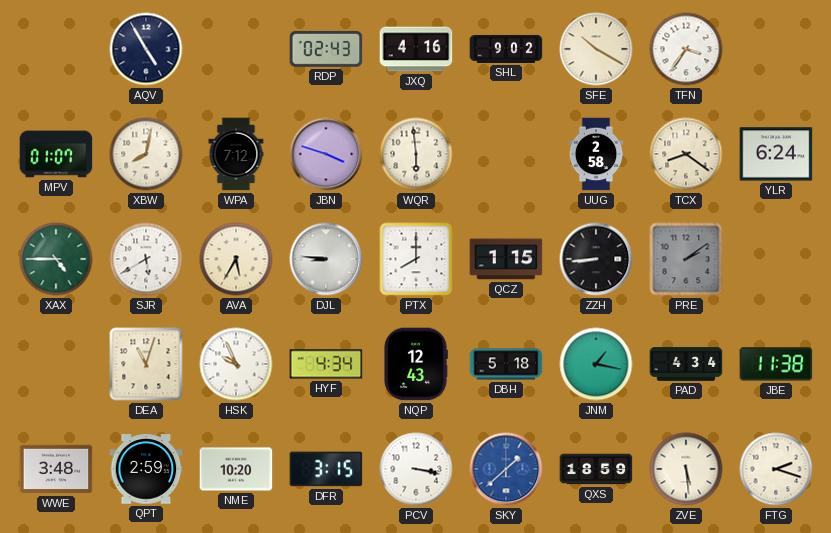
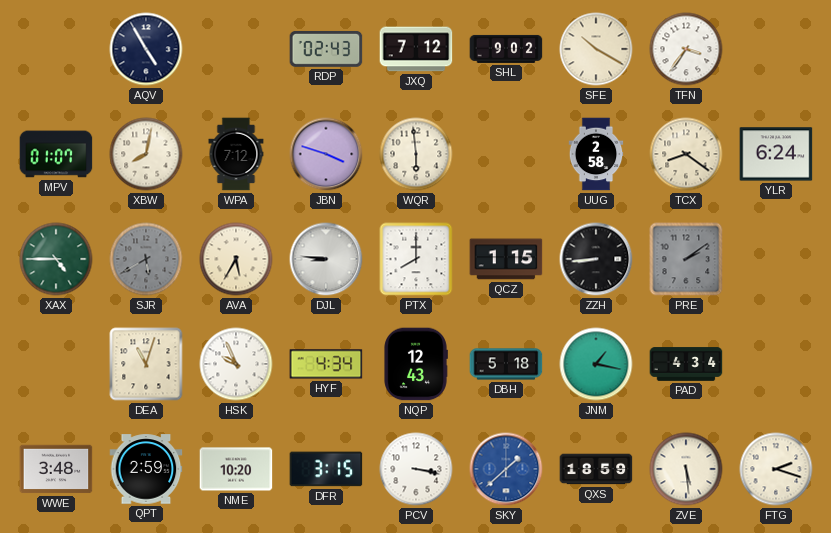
JXQ: 4:16 -> 7:12
SJR dial: white -> grey
JBE: 11:38 -> none
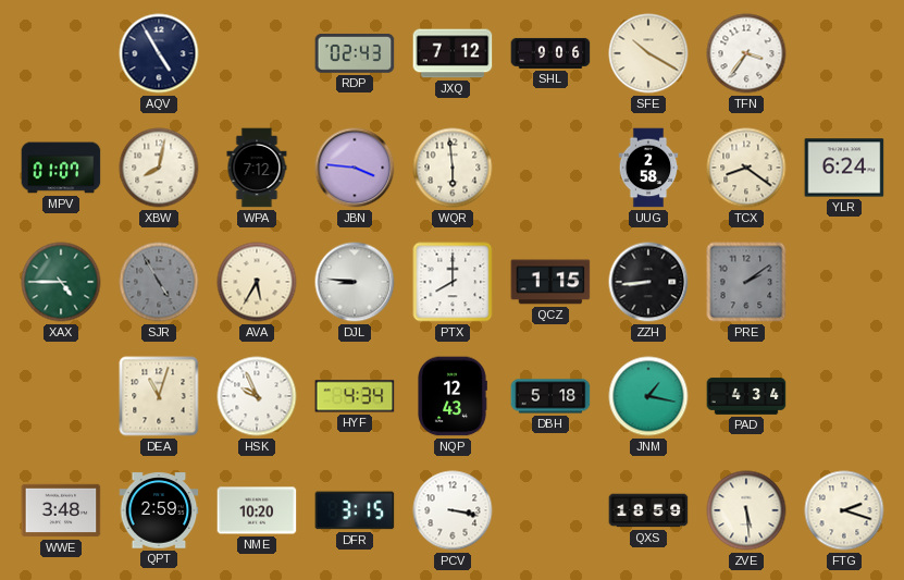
SHL: 9:02 -> 9:06
JBN: 3:48 -> 3:46
SJR: 5:40 -> 4:55
SKY: 1:38 -> none
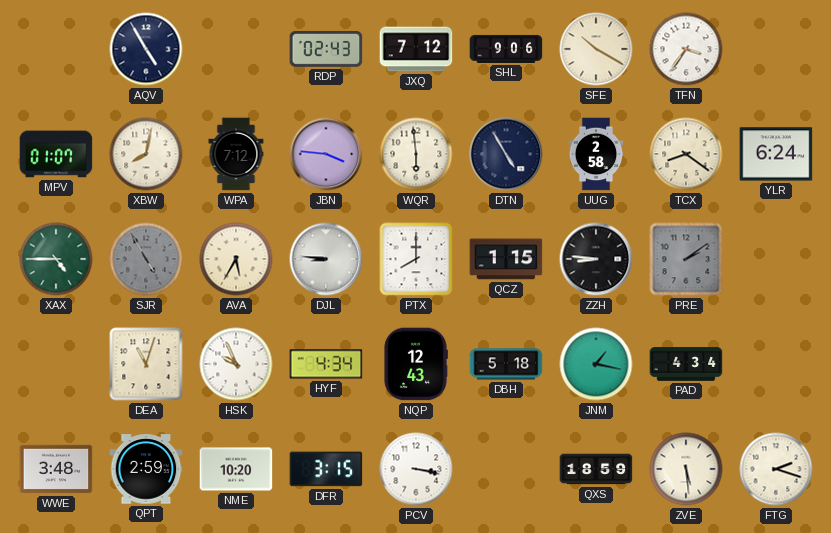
DTN: none -> 4:55
ZZH: 8:44 -> 8:46
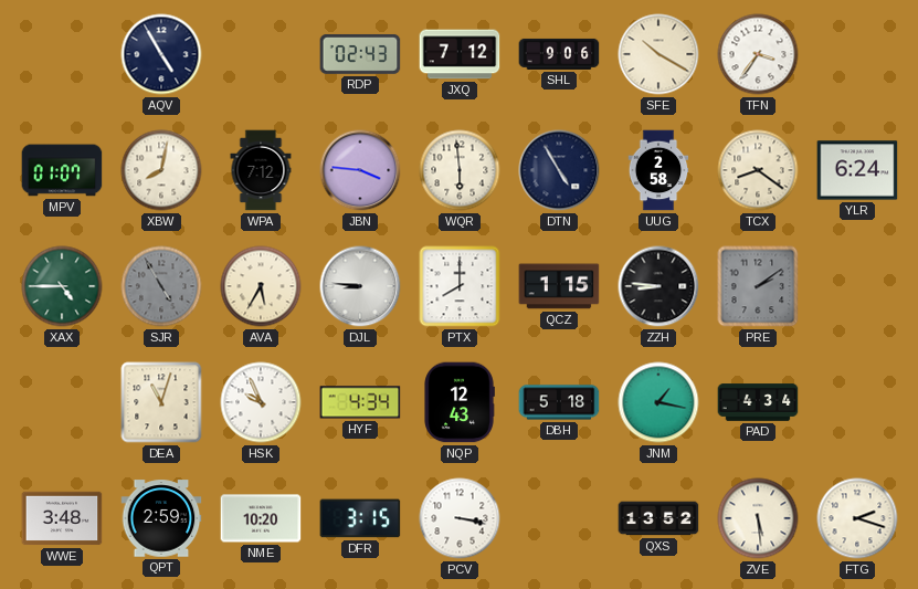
QXS: 18:59 -> 13:52
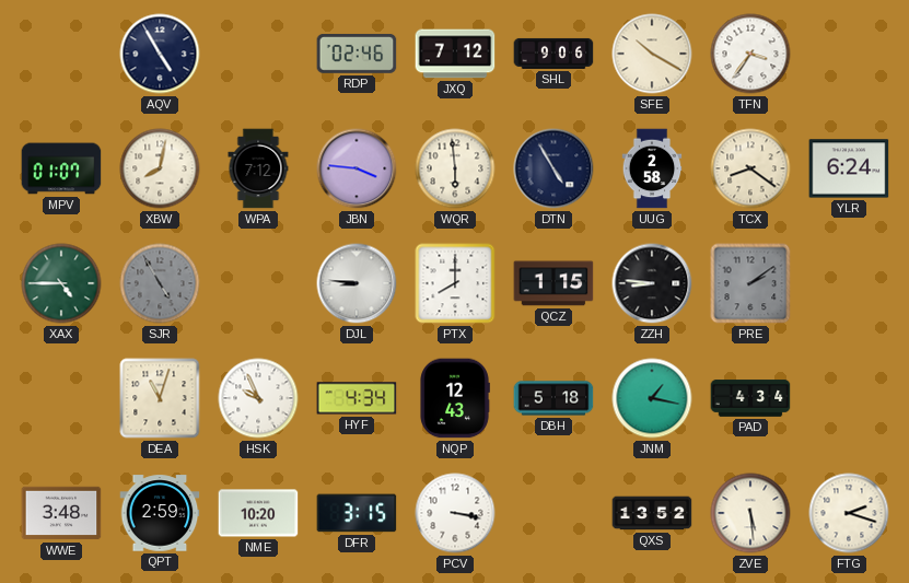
RDP: 02:43 -> 02:46
AVA: 5:35 -> none
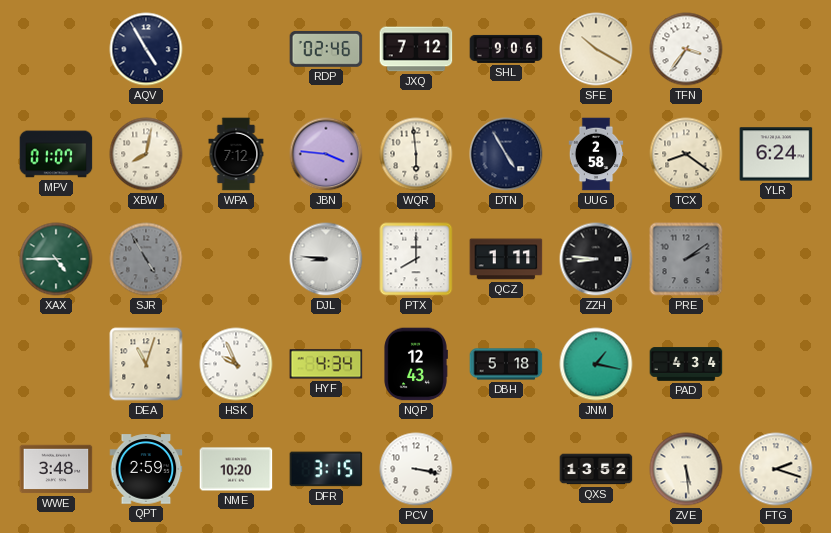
QCZ: 1:15 -> 1:11
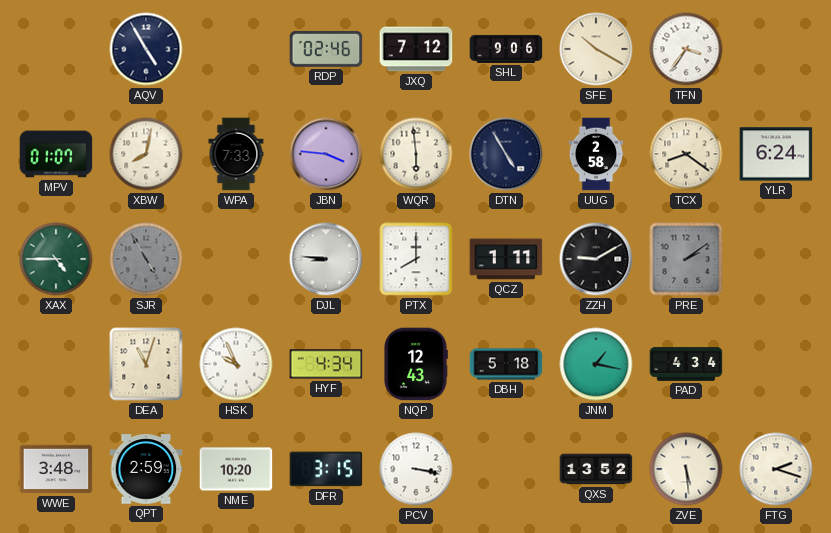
WPA: 7:12 -> 7:33
ZZH: 8:46 -> 9:10
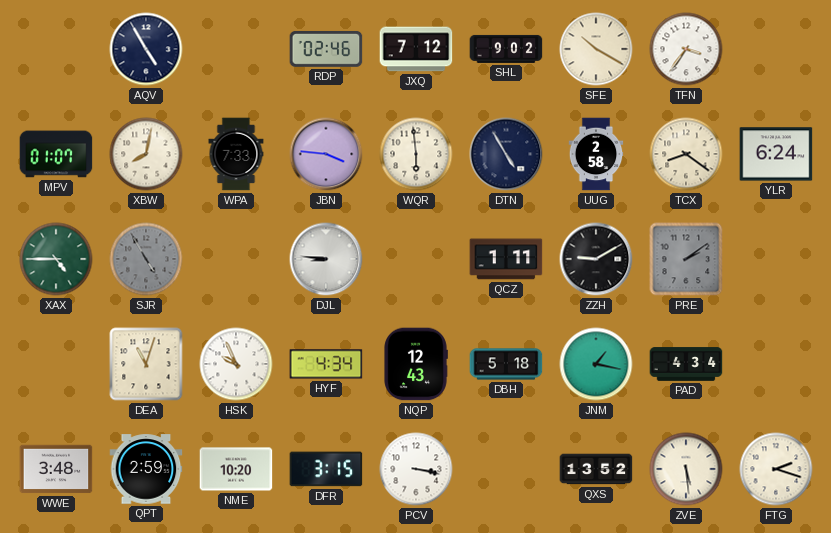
SHL: 9:06 -> 9:02
PTX: 8:00 -> none
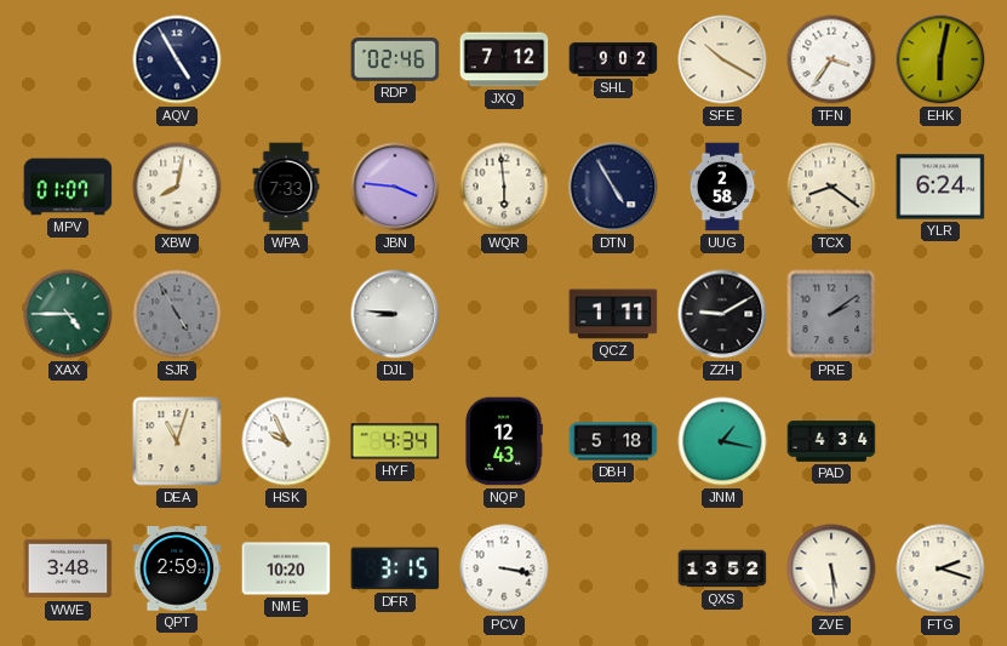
EHK: none -> 6:02
